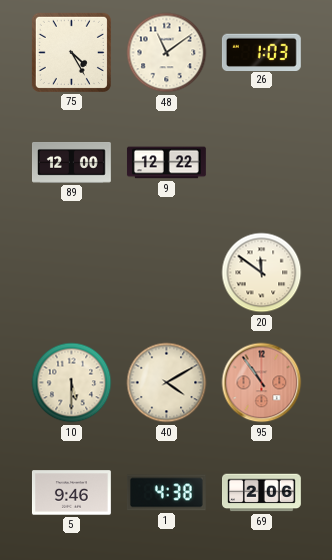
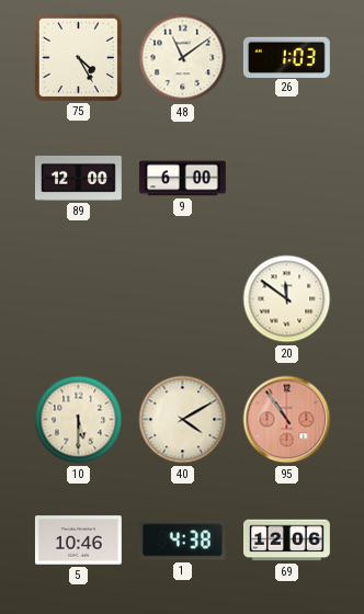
9: 12:22 -> 6:00
5: 9:46 -> 10:46
69: 2:06 -> 12:06
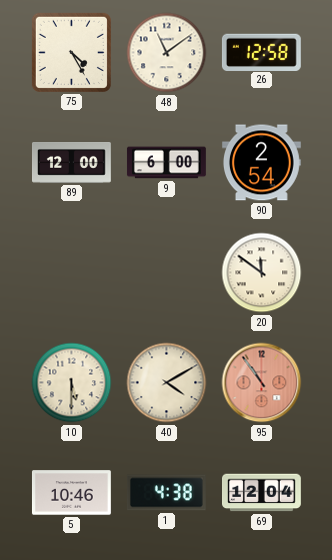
26: 1:03 -> 12:58
90: none -> 2:54
69: 12:06 -> 12:04
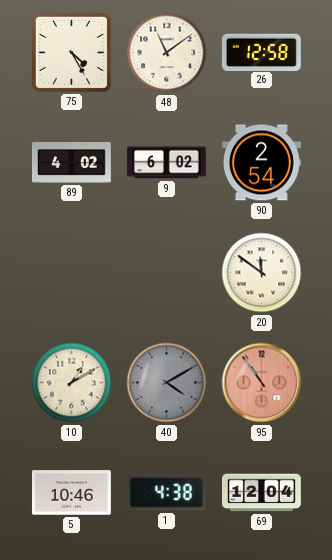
89: 12:00 -> 4:02
9: 6:00 -> 6:02
10: 5:30 -> 1:10
40 dial: cream -> grey
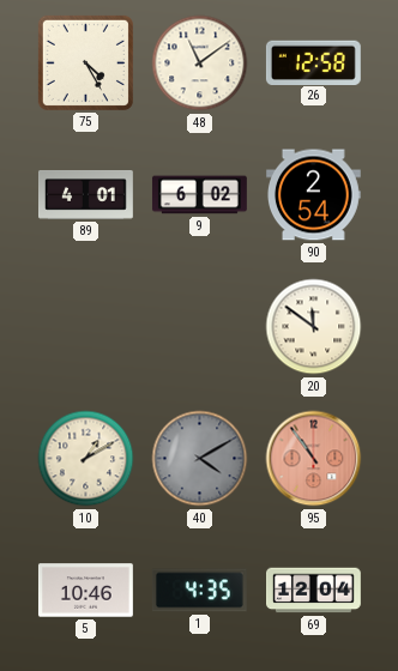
89: 4:02 -> 4:01
1: 4:38 -> 4:35
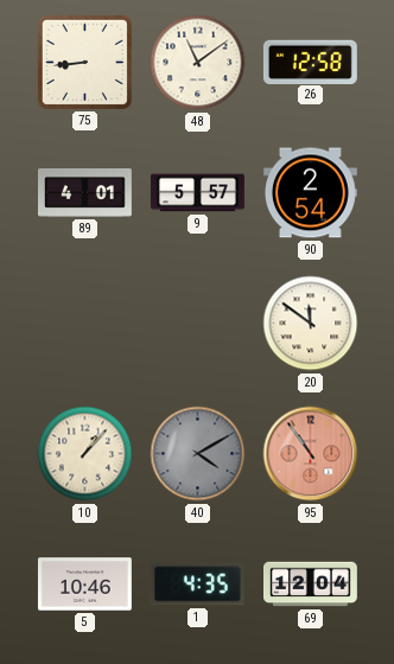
75: 4:25 -> 8:44
9: 6:02 -> 5:57
10: 1:10 -> 1:07
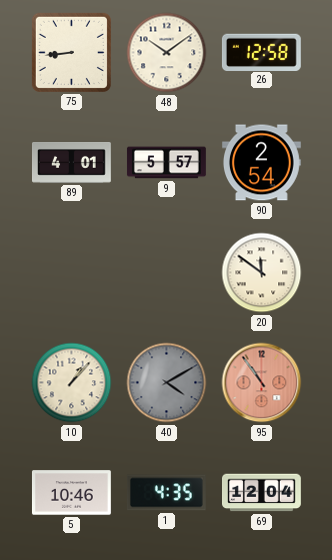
48: 11:09 -> 10:09
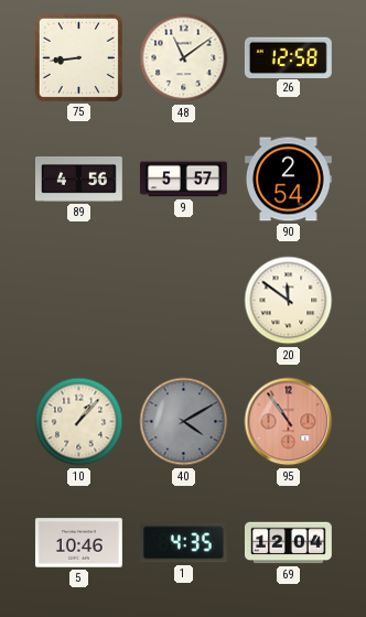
48: 10:09 -> 11:09
89: 4:01 -> 4:56
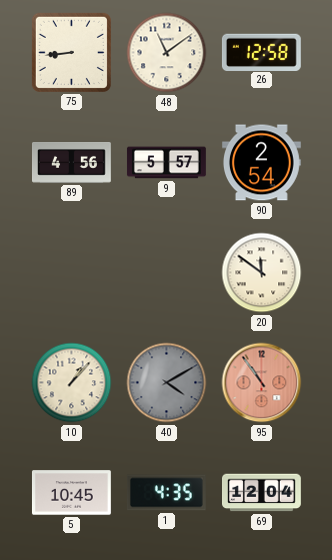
5: 10:46 -> 10:45
